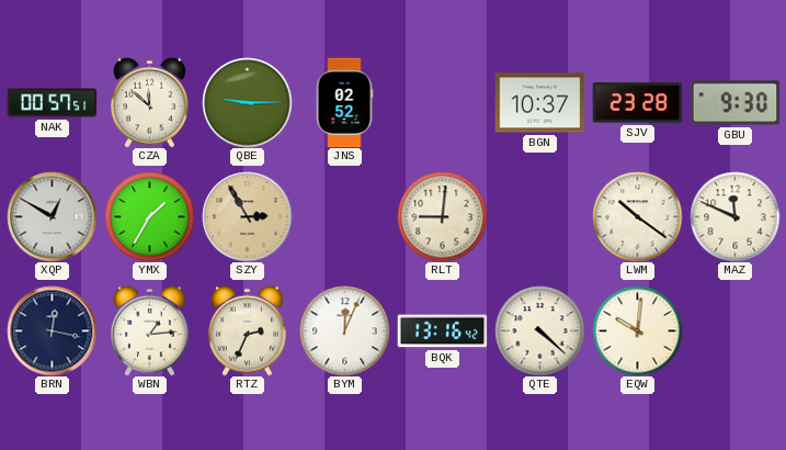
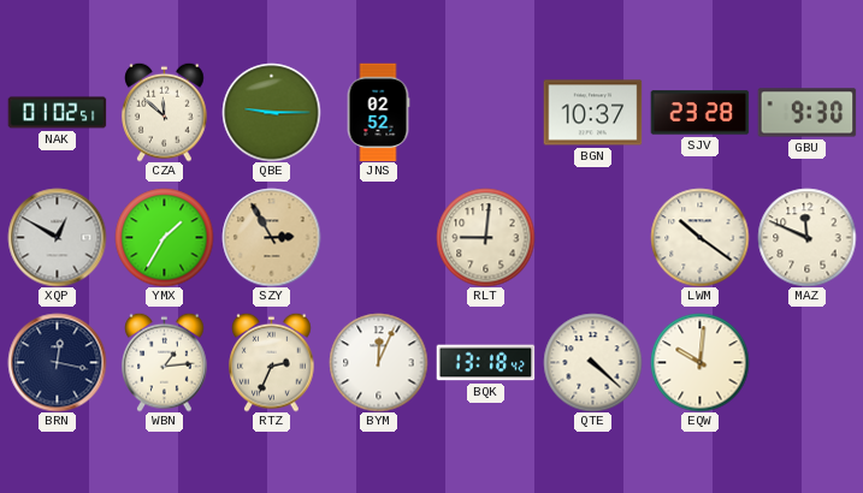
NAK: 00:57 -> 01:02
BQK: 13:16 -> 13:18
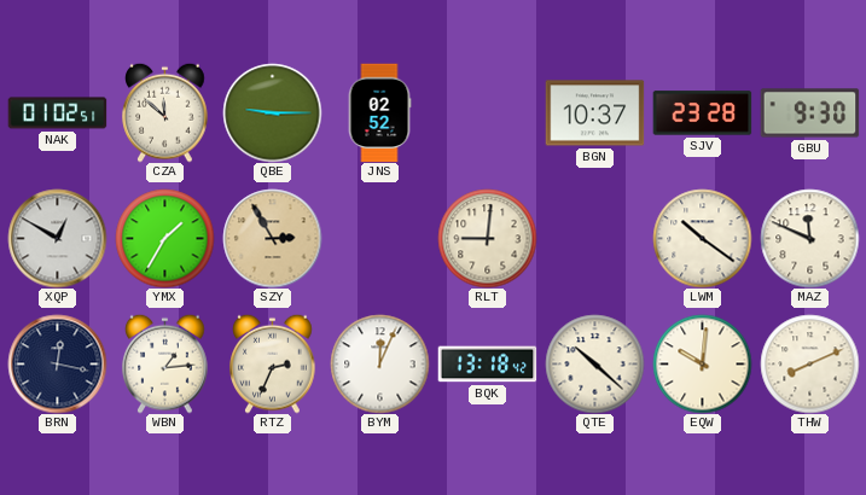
QTE: 4:22 -> 10:22
THW: none -> 8:11
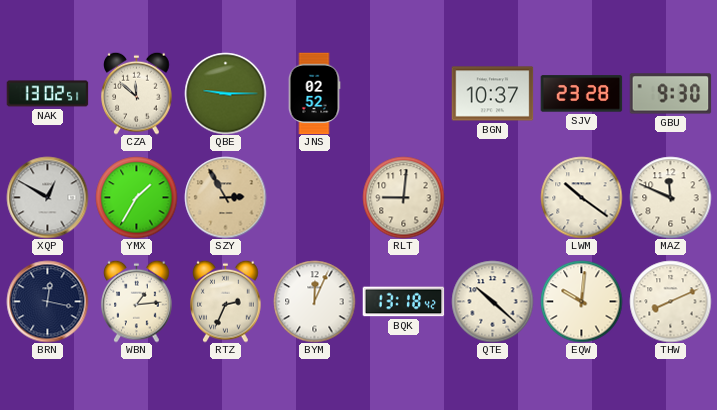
NAK: 01:02 -> 13:02
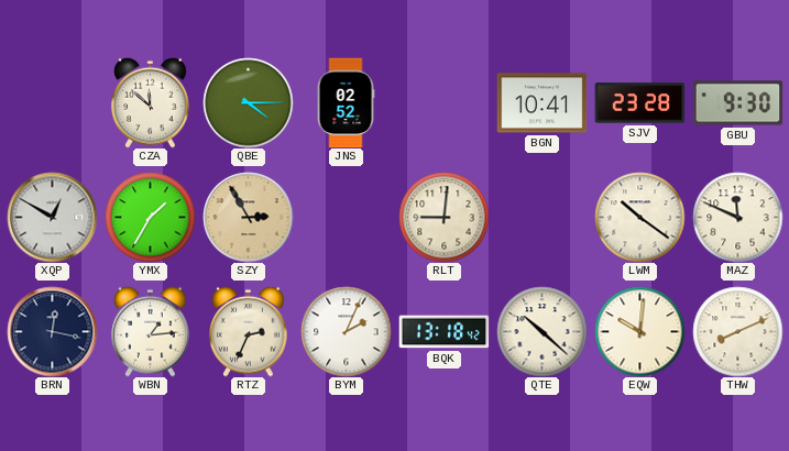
NAK: 13:02 -> none
QBE: 9:15 -> 4:15
BGN: 10:37 -> 10:41
BYM: 12:04 -> 2:04
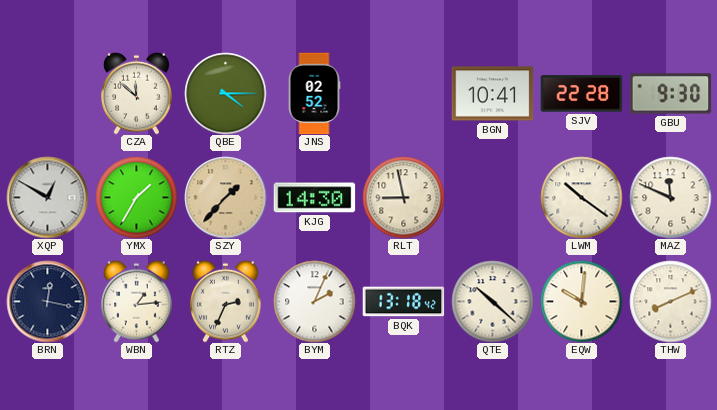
SJV: 23:28 -> 22:28
SZY: 2:55 -> 1:37
KJG: none -> 14:30
RLT: 9:01 -> 8:58
